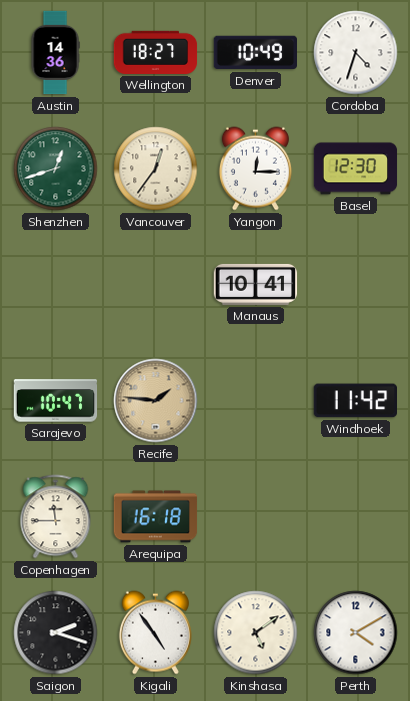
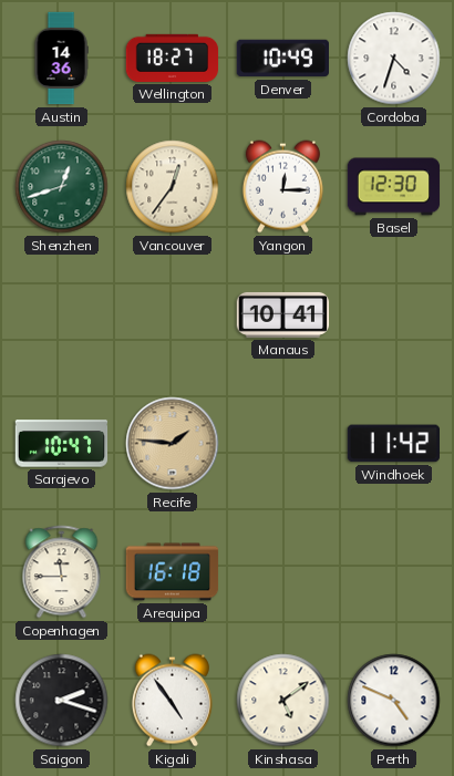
Perth: 4:10 -> 4:49
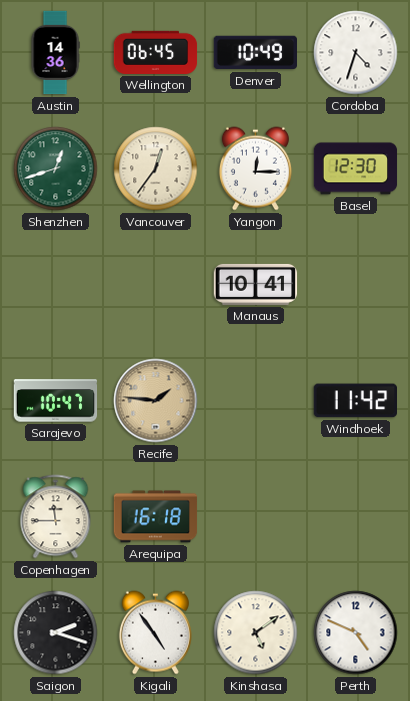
Wellington: 18:27 -> 06:45
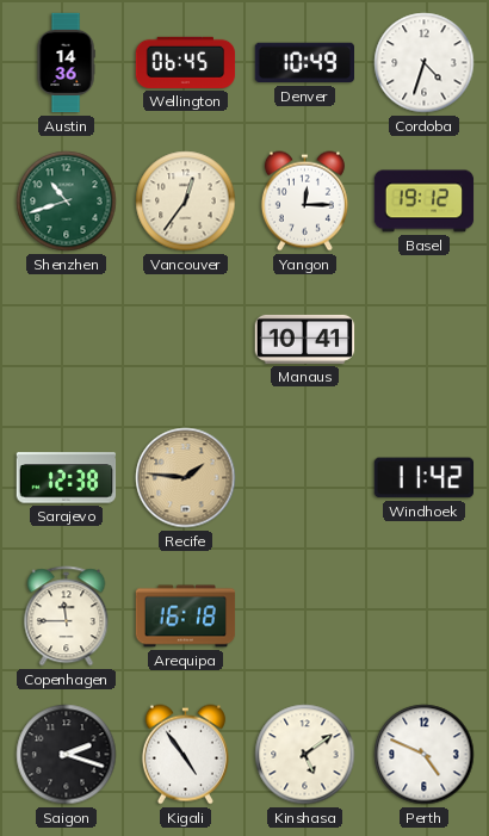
Shenzhen: 12:42 -> 10:42
Basel: 12:30 -> 19:12
Sarajevo: 10:47 -> 12:38
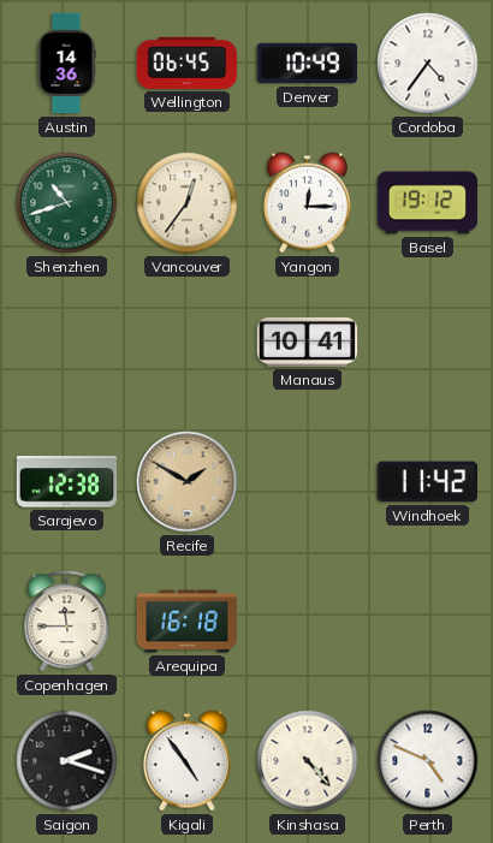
Cordoba: 4:33 -> 4:36
Recife: 1:46 -> 1:50
Kinshasa: 5:09 -> 4:23
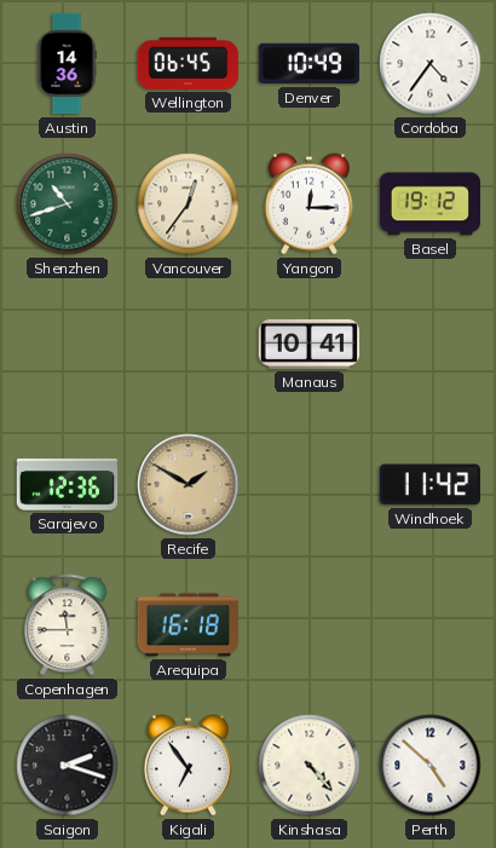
Sarajevo: 12:38 -> 12:36
Kigali: 4:54 -> 6:54
Perth: 4:49 -> 4:52
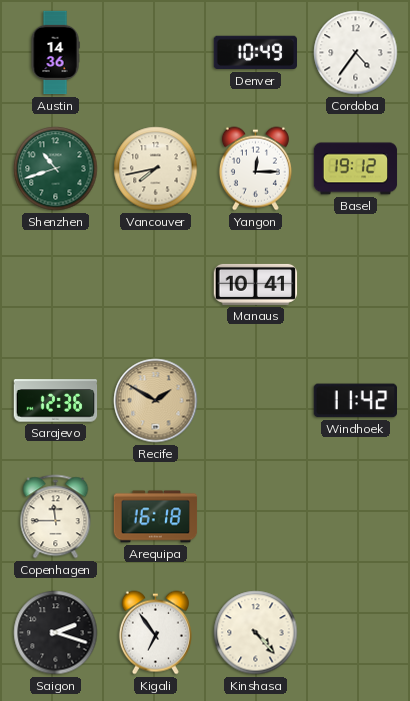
Wellington: 06:45 -> none
Vancouver: 12:36 -> 7:43
Perth: 4:52 -> none
